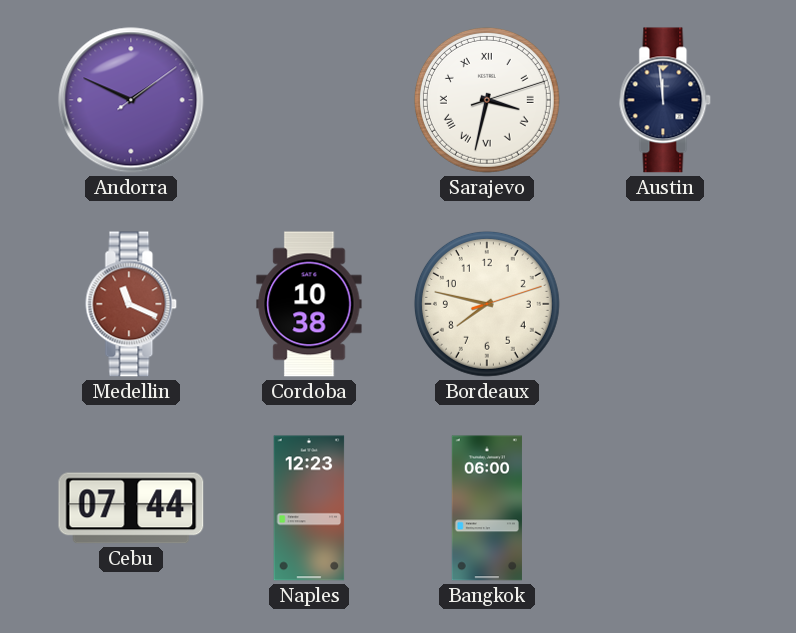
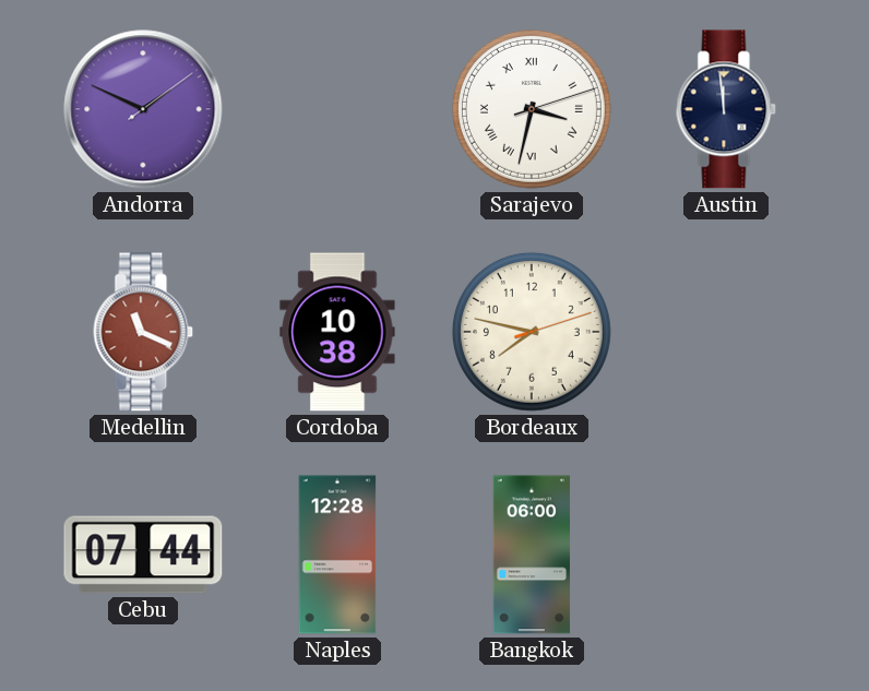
Naples: 12:23 -> 12:28
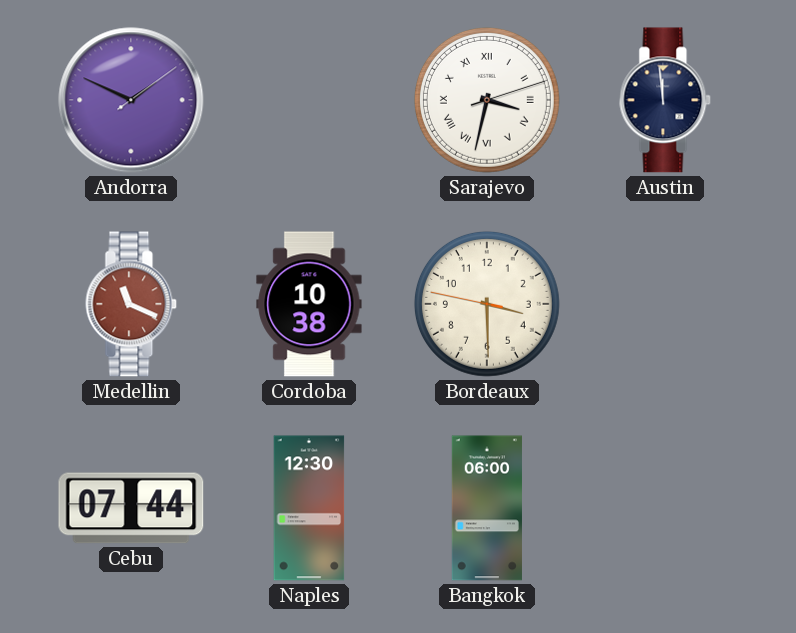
Bordeaux: 7:47 -> 3:29
Naples: 12:28 -> 12:30
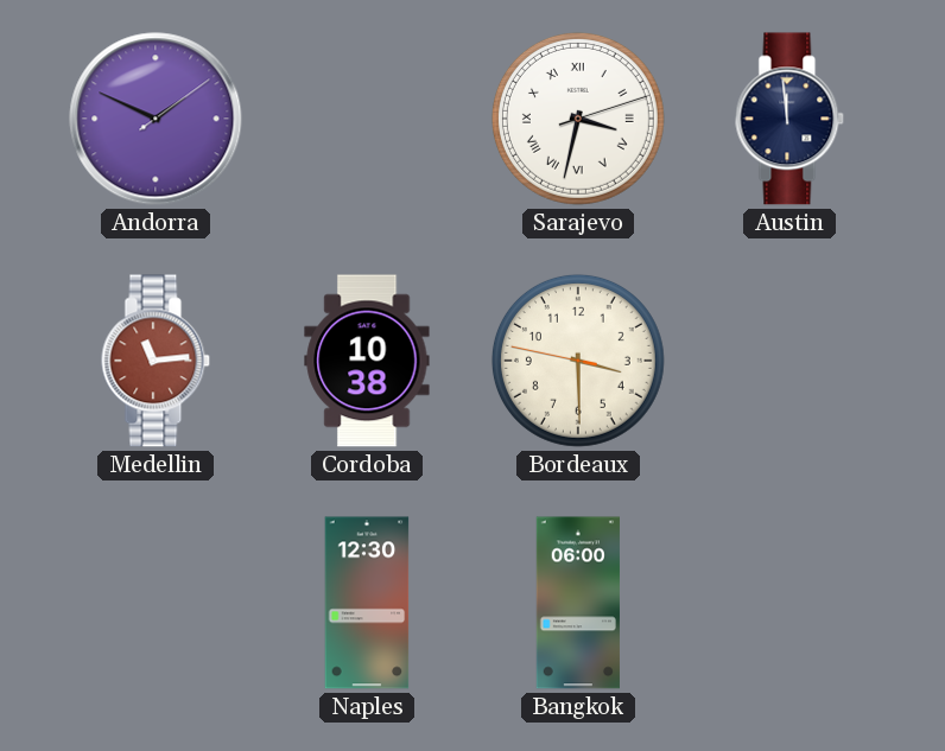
Medellin: 11:19 -> 11:14
Cebu: 07:44 -> none
